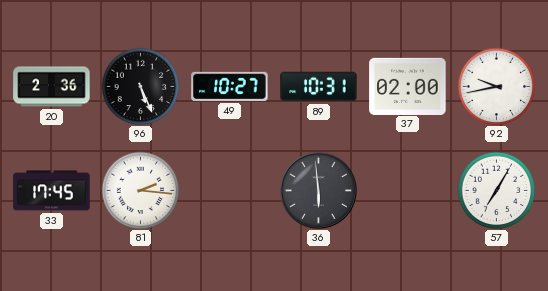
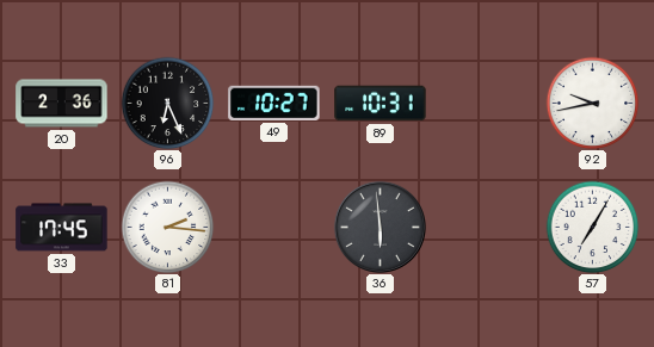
96: 5:26 -> 6:26
37: 02:00 -> none
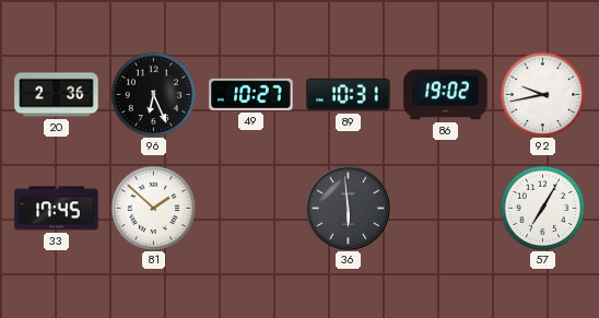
86: none -> 19:02
81: 2:16 -> 1:52
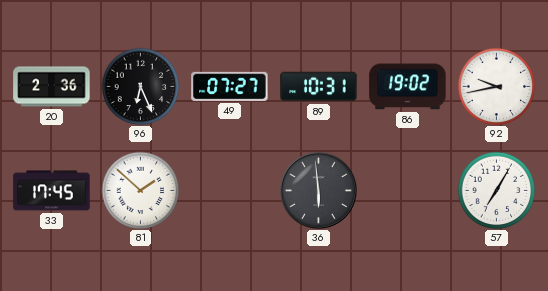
49: 10:27 -> 07:27
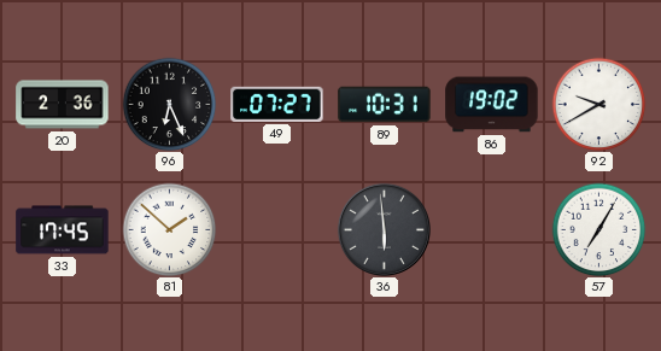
92: 9:43 -> 9:40
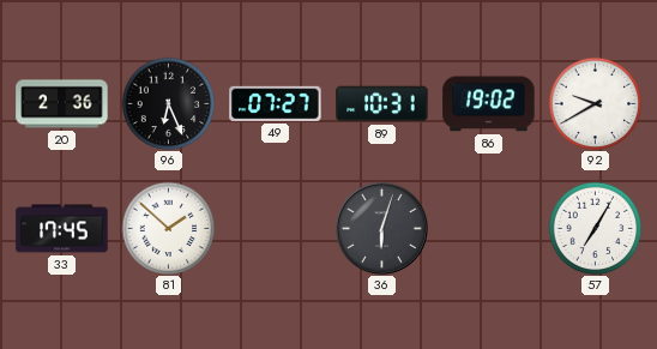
36: 5:59 -> 6:03
